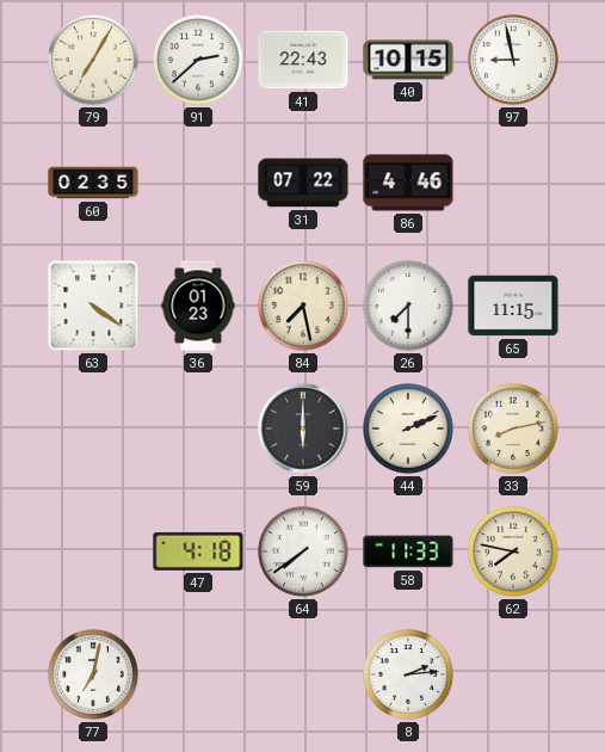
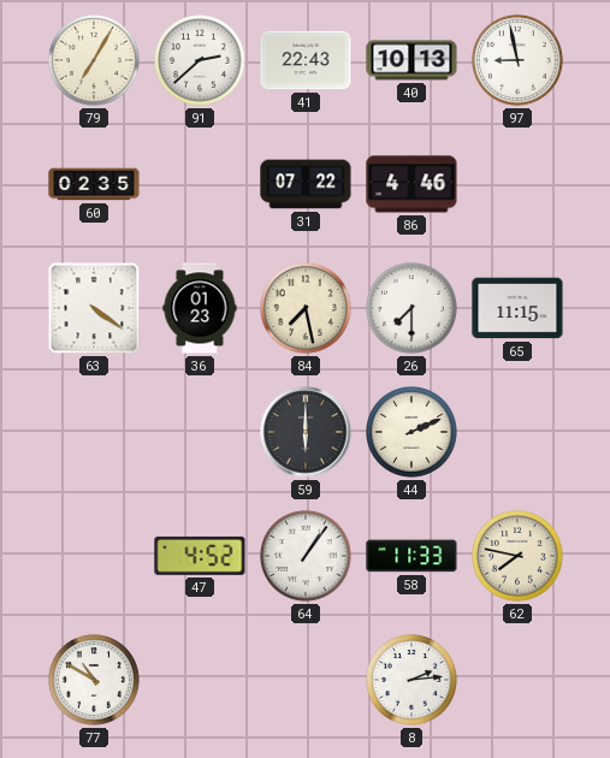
40: 10:15 -> 10:13
33: 8:13 -> none
47: 4:18 -> 4:52
64: 7:39 -> 1:06
77: 7:02 -> 10:50
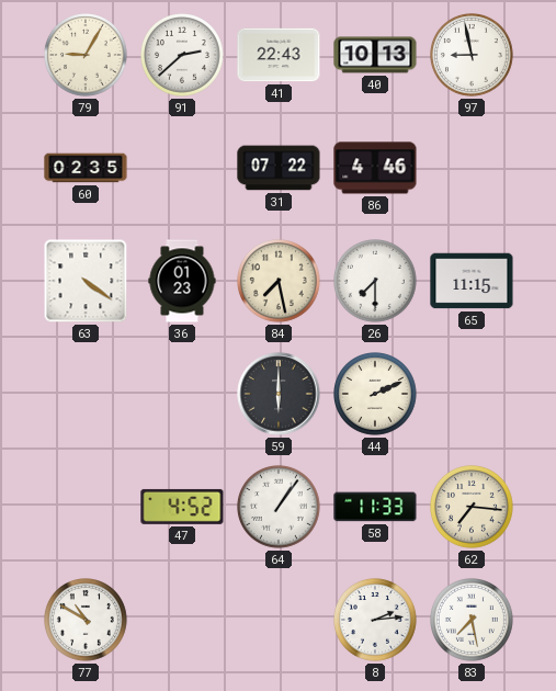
79: 7:05 -> 9:05
62: 7:47 -> 7:16
83: none -> 7:28
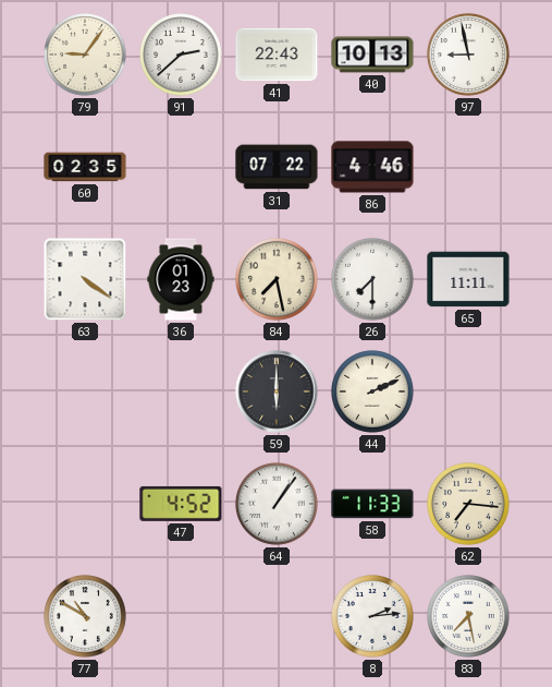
79: 9:05 -> 9:06
65: 11:15 -> 11:11
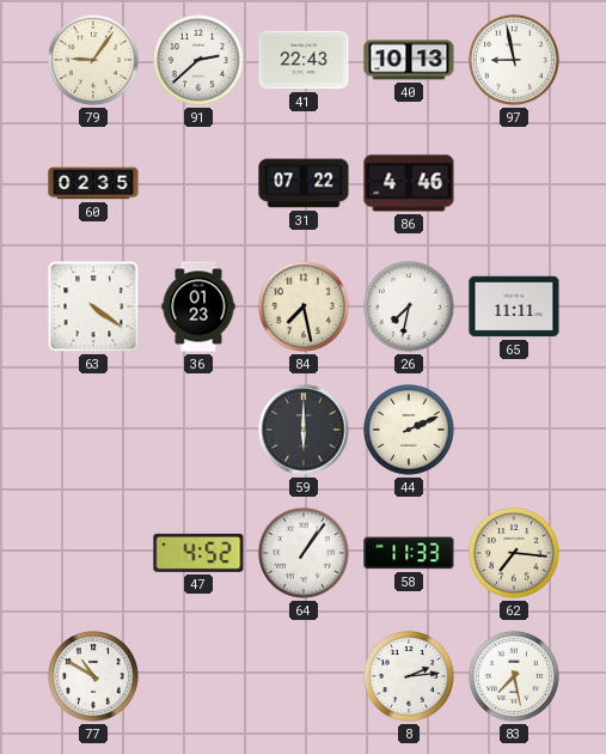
26: 7:30 -> 7:32
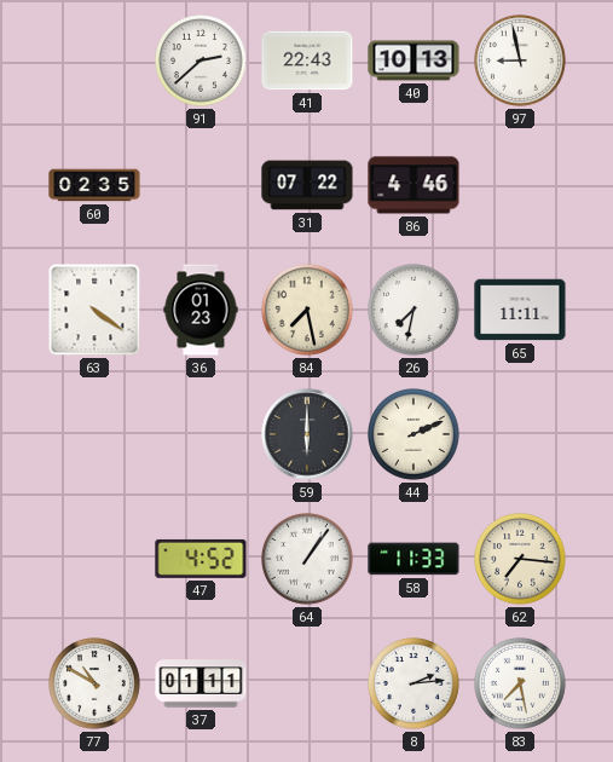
79: 9:06 -> none
37: none -> 01:11
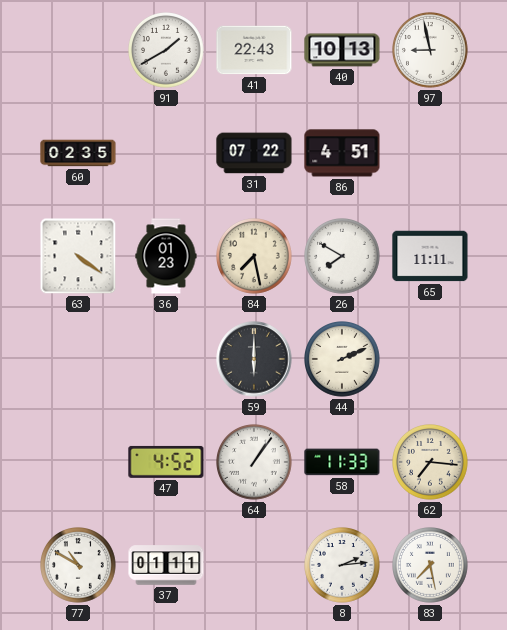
91: 2:38 -> 1:40
86: 4:46 -> 4:51
26: 7:32 -> 7:50
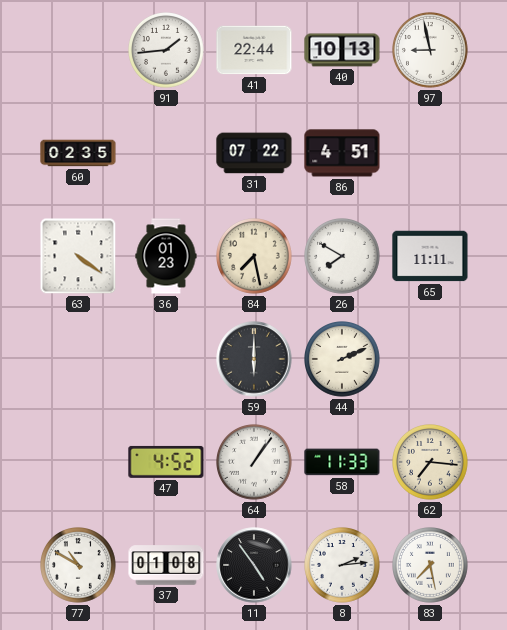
91: 1:40 -> 1:44
41: 22:43 -> 22:44
37: 01:11 -> 01:08
11: none -> 4:54
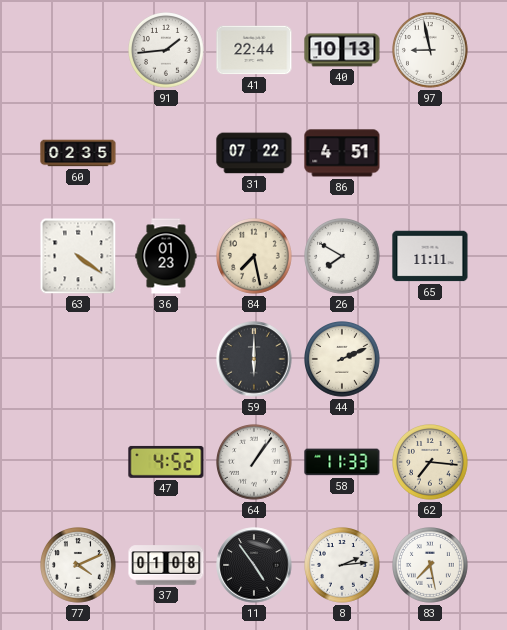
77: 10:50 -> 4:11
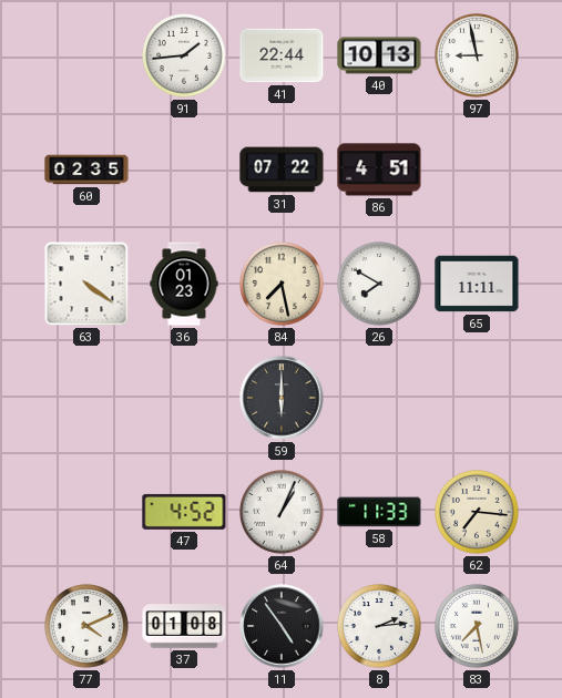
44: 2:11 -> none
64: 1:06 -> 1:04
